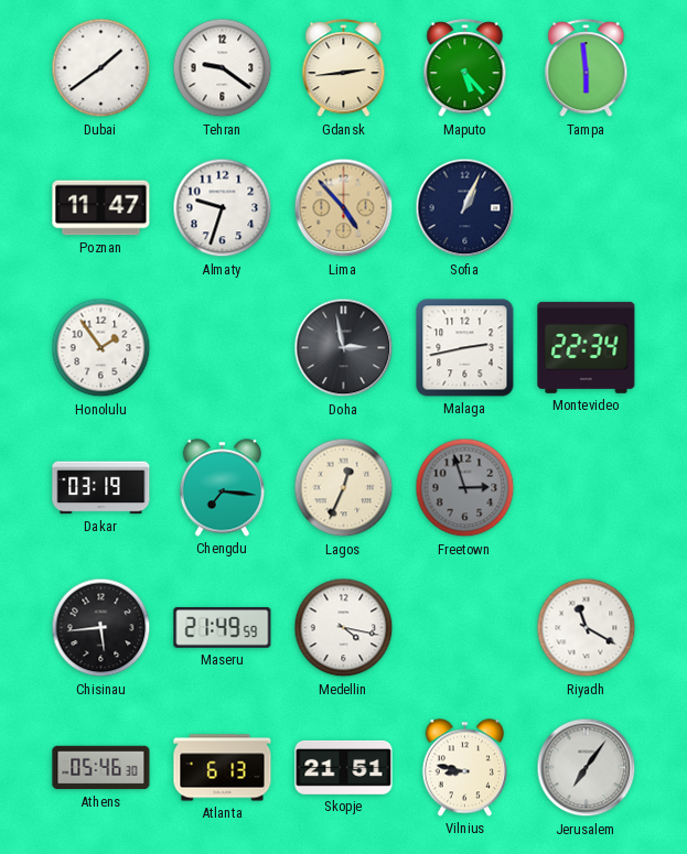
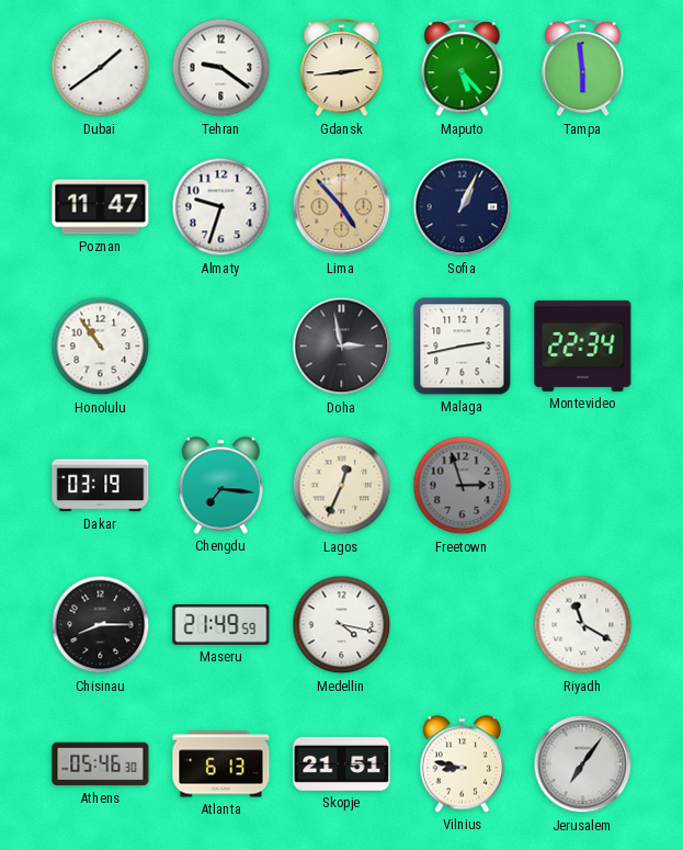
Honolulu: 1:54 -> 10:54
Chisinau: 5:44 -> 8:15
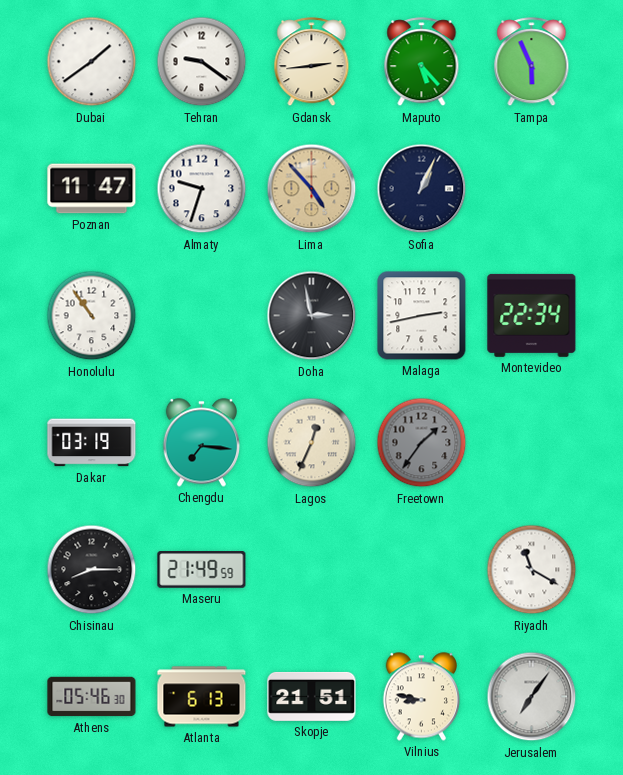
Tampa: 5:59 -> 5:56
Freetown: 2:57 -> 1:36
Medellin: 4:17 -> none
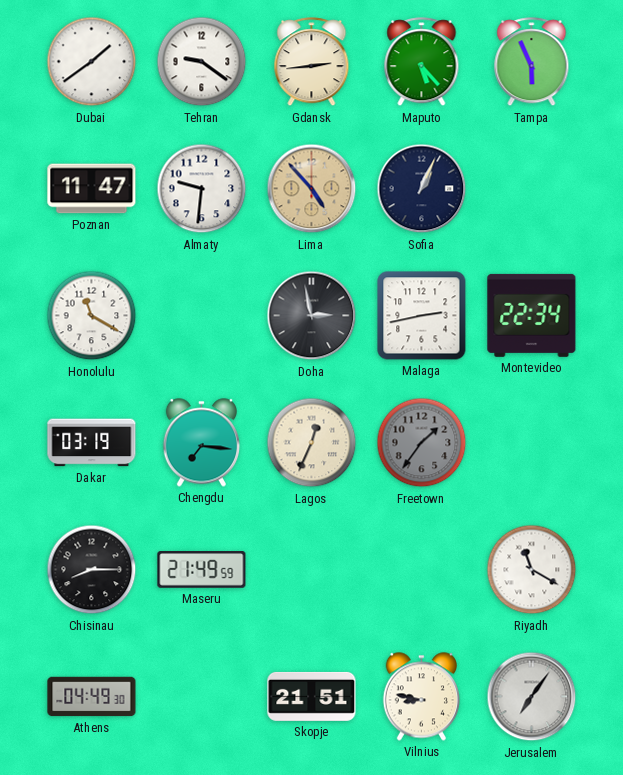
Almaty: 9:33 -> 9:31
Honolulu: 10:54 -> 11:20
Athens: 05:46 -> 04:49
Atlanta: 6:13 -> none
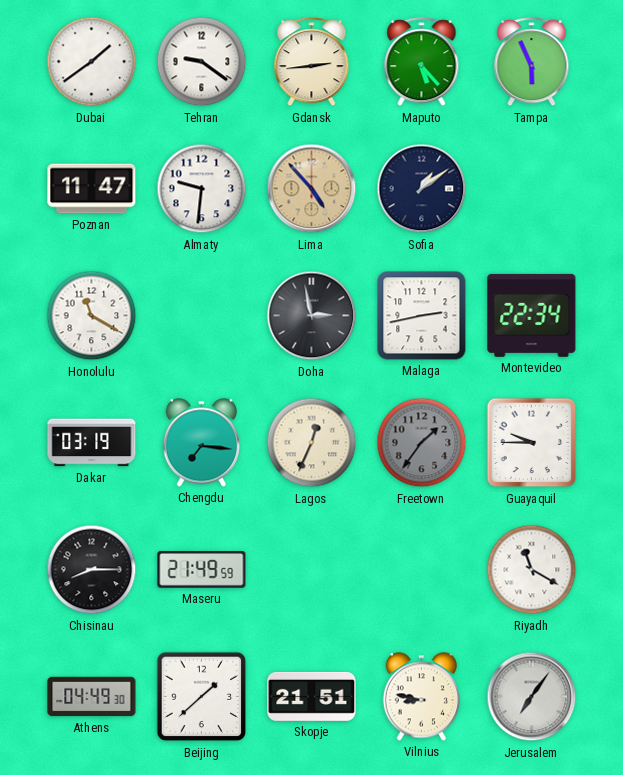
Sofia: 1:04 -> 1:09
Guayaquil: none -> 9:45
Beijing: none -> 1:38
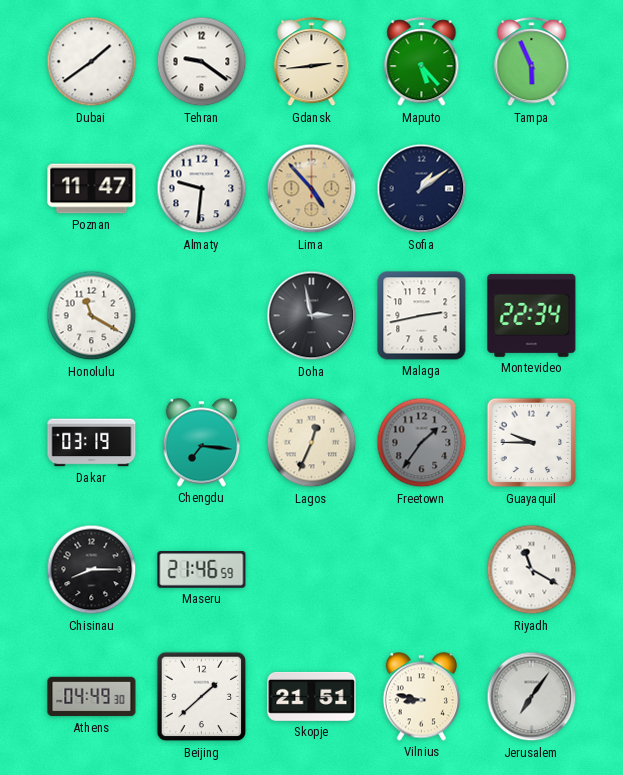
Maseru: 21:49 -> 21:46
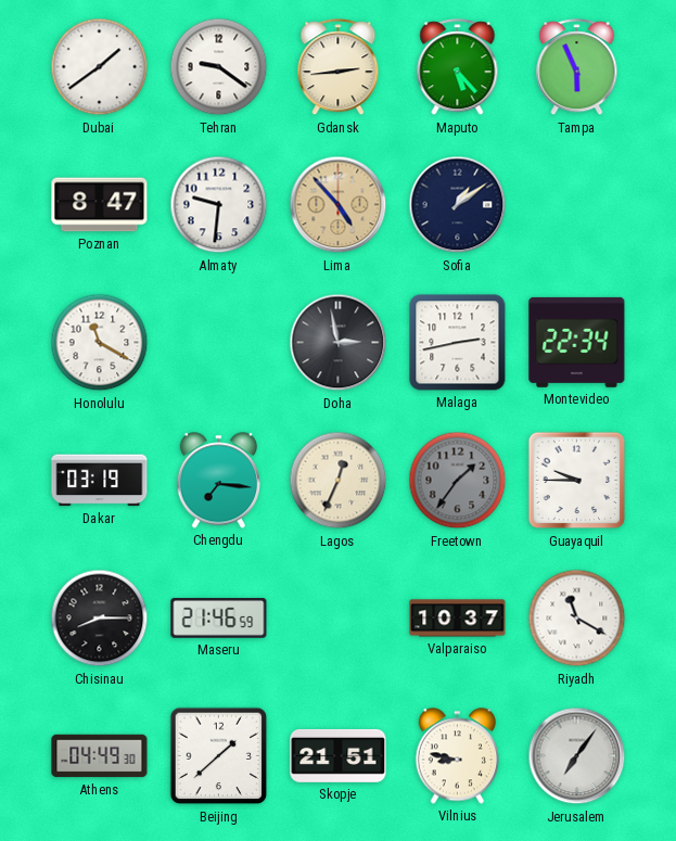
Poznan: 11:47 -> 8:47
Valparaiso: none -> 10:37
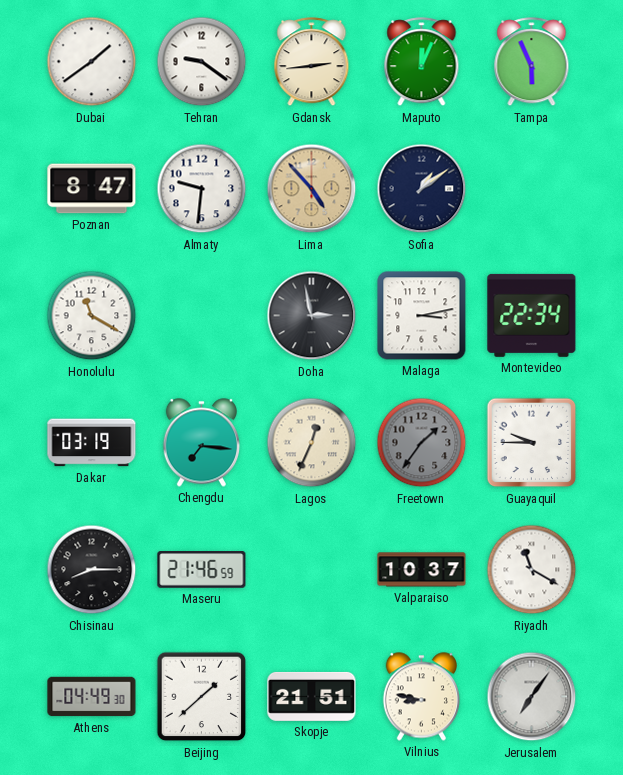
Maputo: 5:23 -> 12:04
Malaga: 2:43 -> 3:13
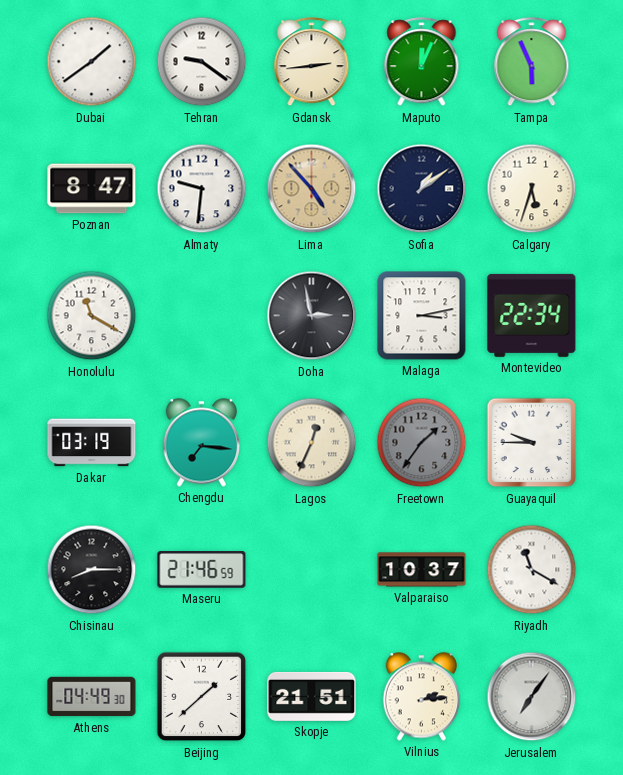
Calgary: none -> 5:33
Vilnius: 8:47 -> 2:14
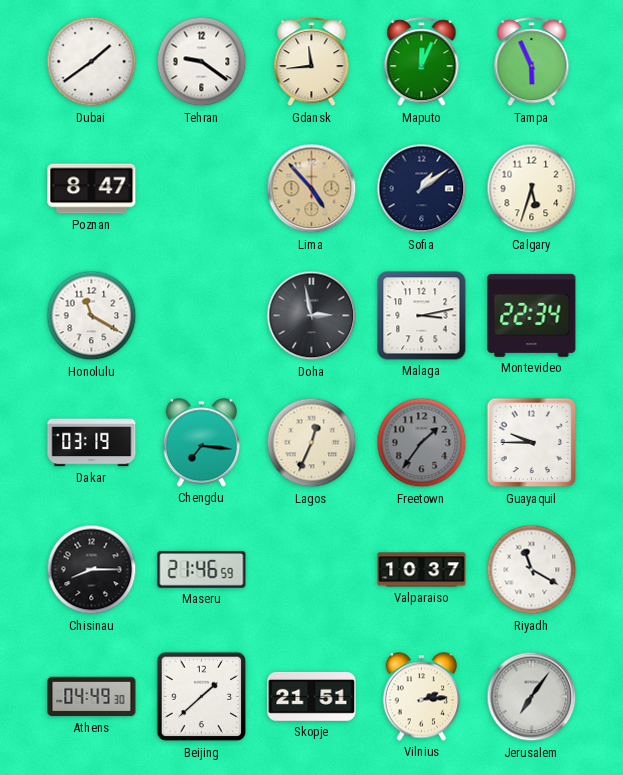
Gdansk: 2:44 -> 11:44
Almaty: 9:31 -> none
